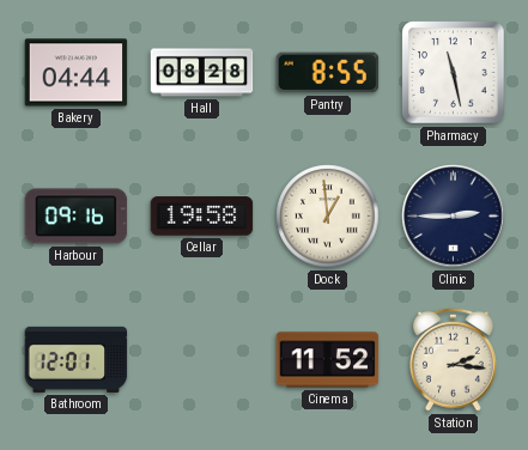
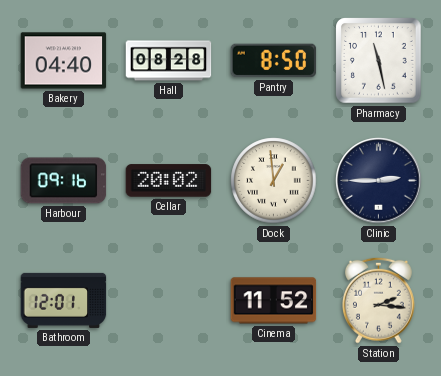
Bakery: 04:44 -> 04:40
Pantry: 8:55 -> 8:50
Cellar: 19:58 -> 20:02
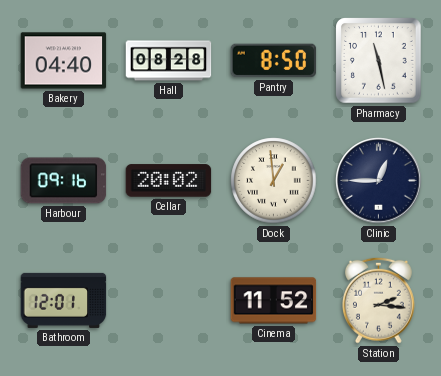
Clinic: 2:45 -> 12:45
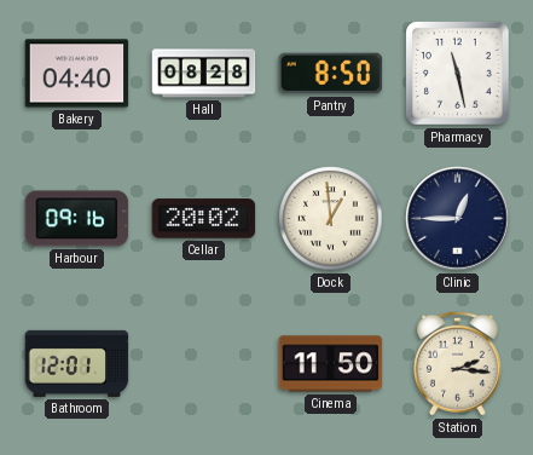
Cinema: 11:52 -> 11:50
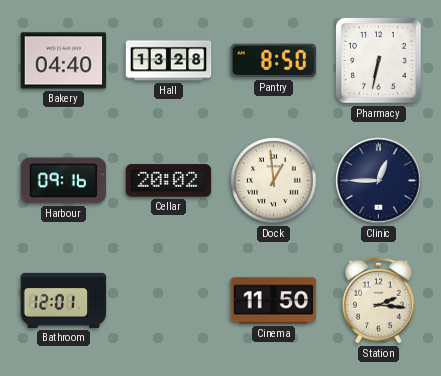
Hall: 08:28 -> 13:28
Pharmacy: 11:28 -> 6:32
